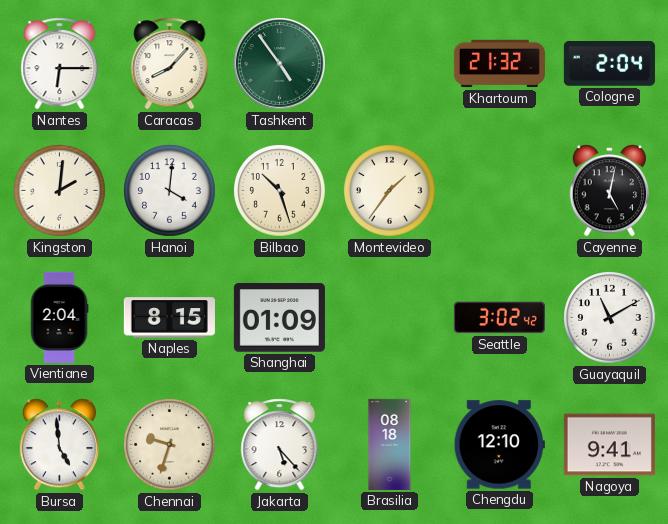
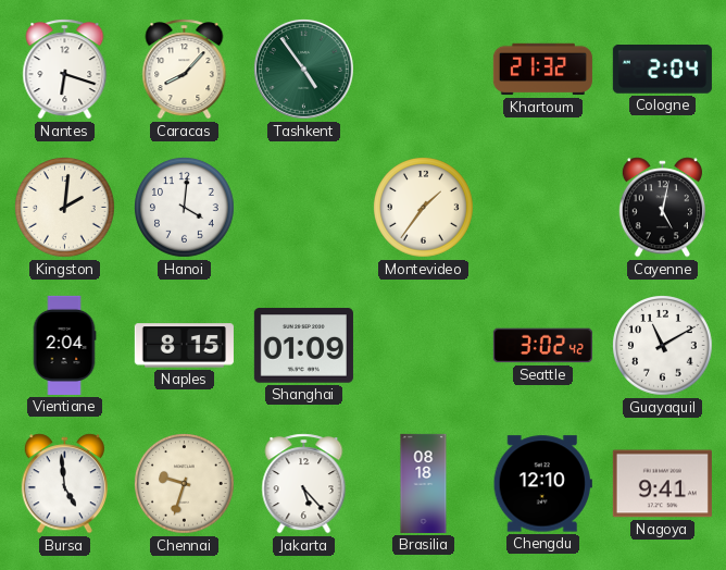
Nantes: 6:15 -> 6:18
Bilbao: 10:27 -> none
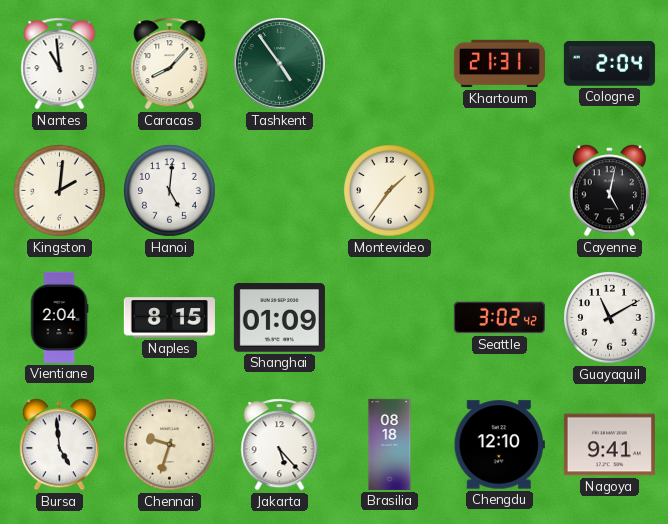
Nantes: 6:18 -> 10:59
Khartoum: 21:32 -> 21:31
Hanoi: 4:01 -> 5:01
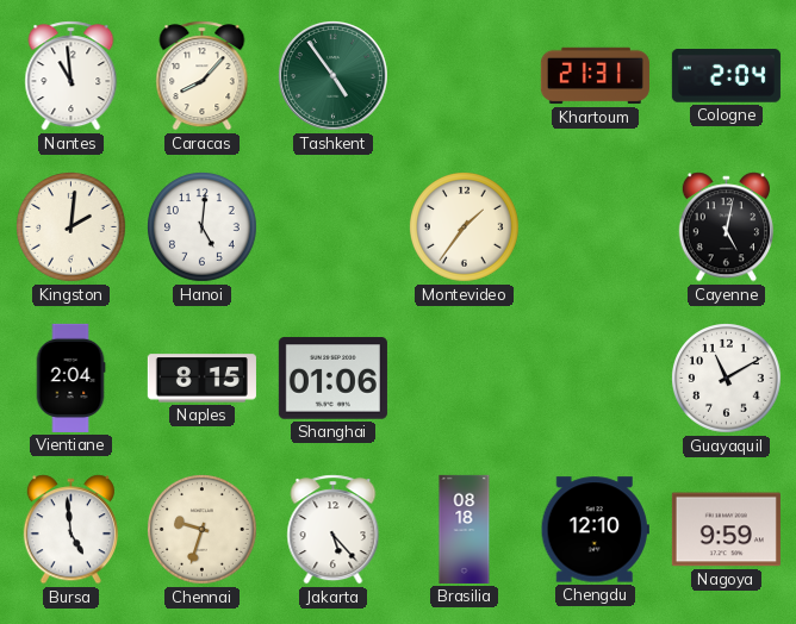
Shanghai: 01:09 -> 01:06
Seattle: 3:02 -> none
Nagoya: 9:41 -> 9:59
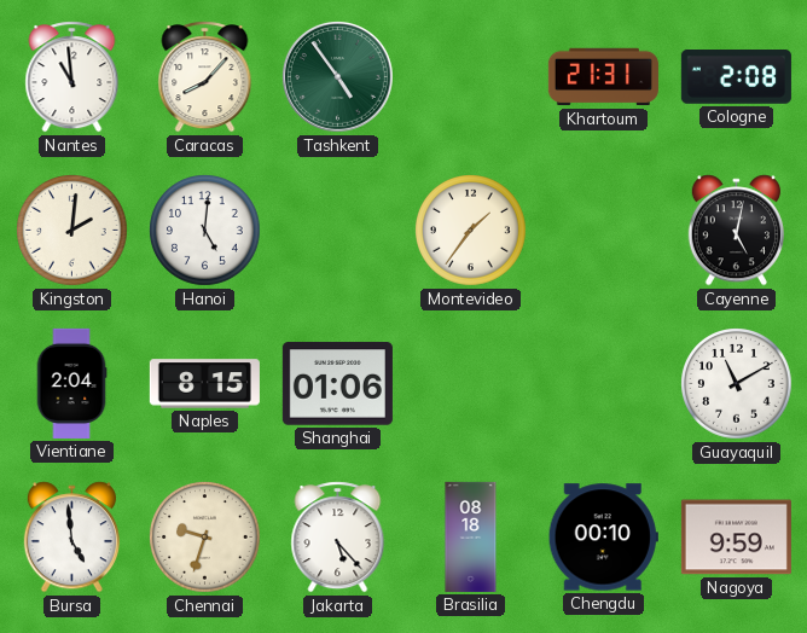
Cologne: 2:04 -> 2:08
Chengdu: 12:10 -> 00:10
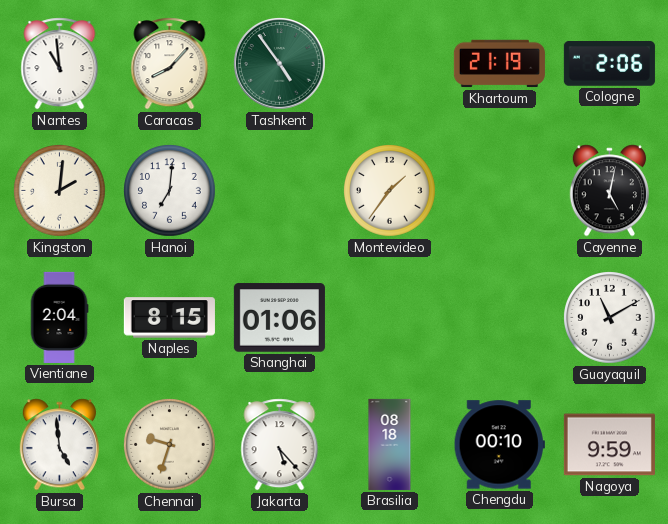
Khartoum: 21:31 -> 21:19
Cologne: 2:08 -> 2:06
Hanoi: 5:01 -> 7:01
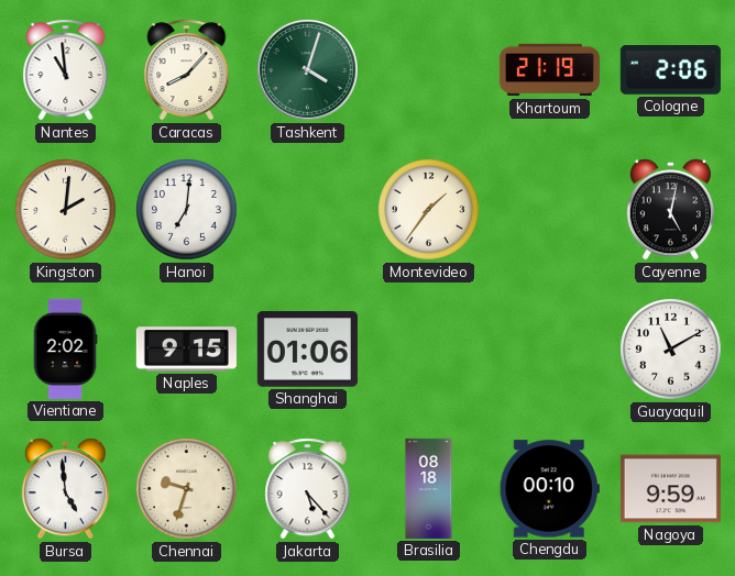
Tashkent: 4:54 -> 4:03
Vientiane: 2:04 -> 2:02
Naples: 8:15 -> 9:15
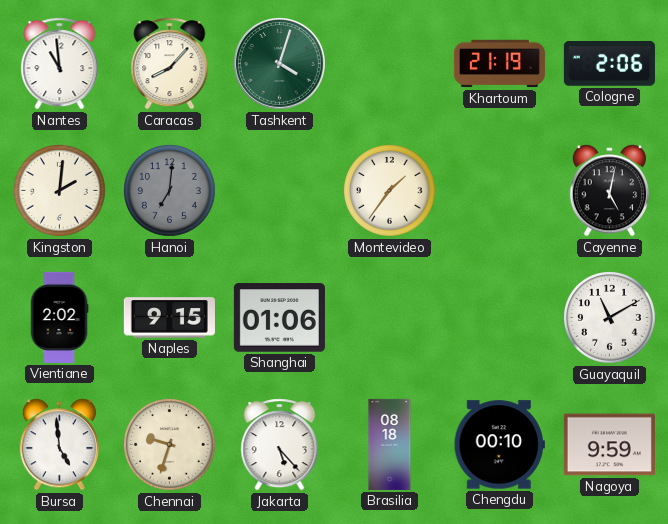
Hanoi dial: white -> grey
